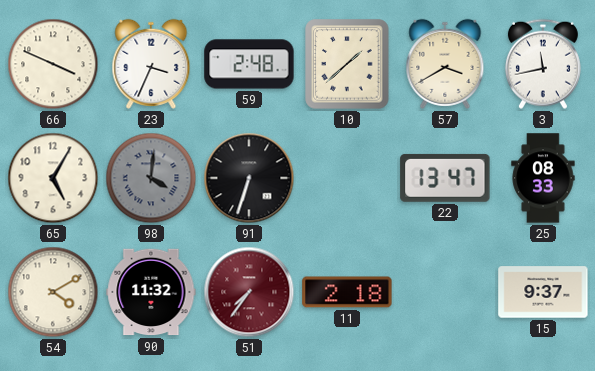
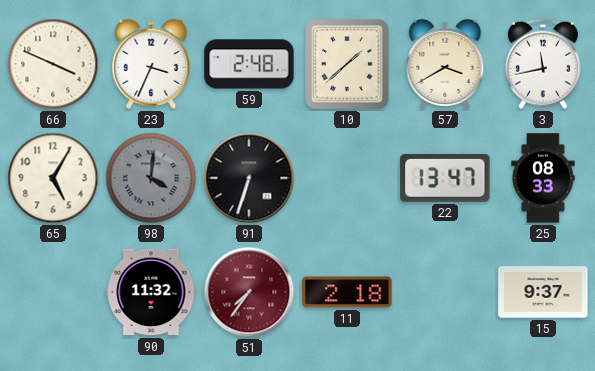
54: 4:10 -> none
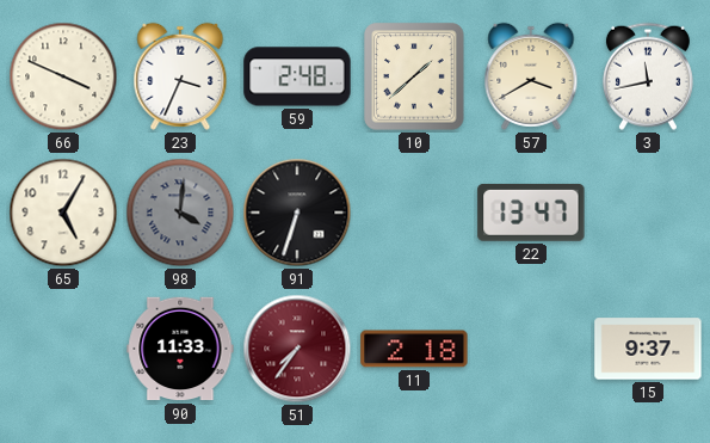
25: 08:33 -> none
90: 11:32 -> 11:33
